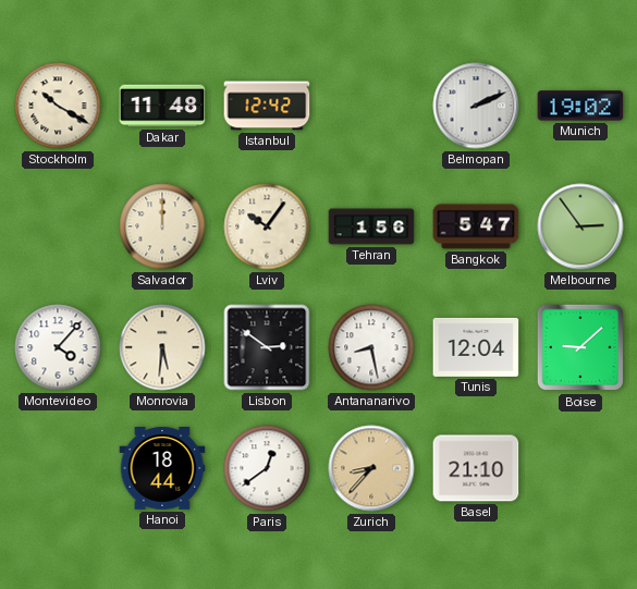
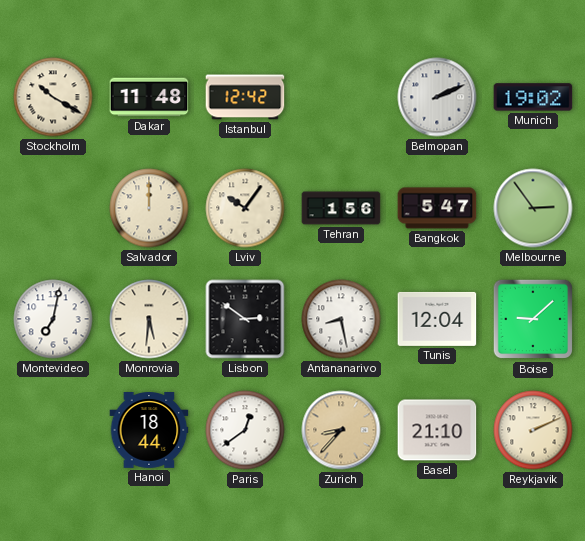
Montevideo: 4:07 -> 7:02
Reykjavik: none -> 2:11
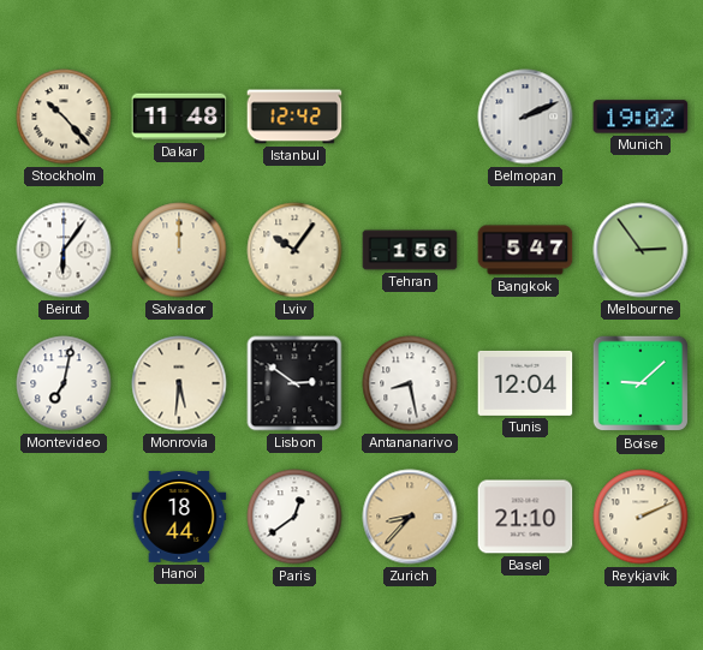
Stockholm: 10:20 -> 10:23
Beirut: none -> 6:06
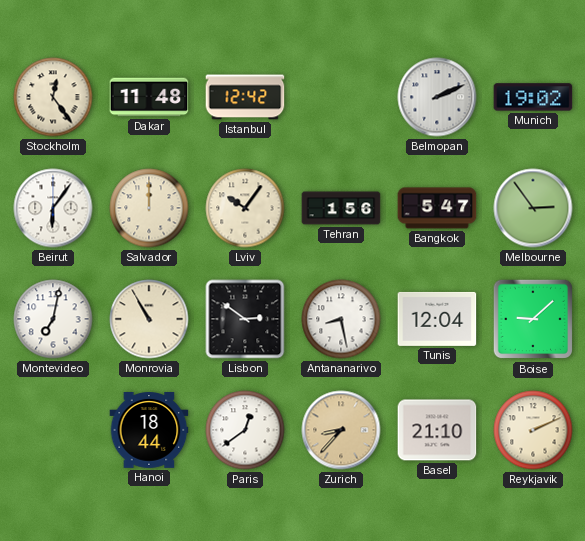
Stockholm: 10:23 -> 12:24
Monrovia: 5:31 -> 10:55
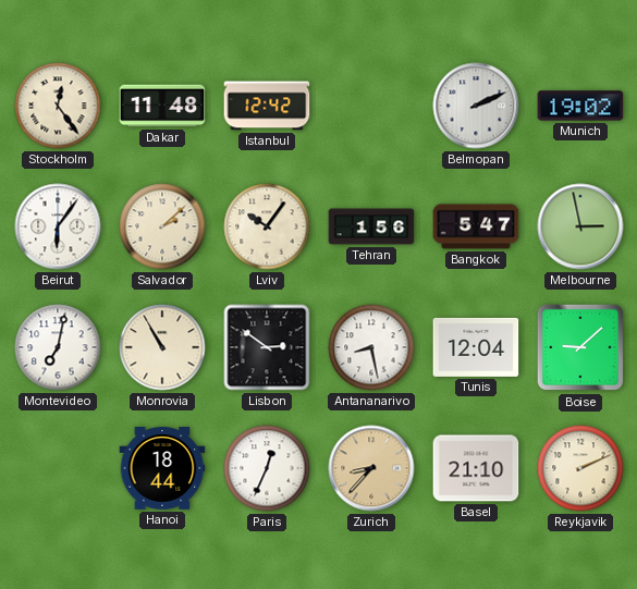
Salvador: 12:00 -> 2:08
Melbourne: 2:54 -> 2:58
Paris: 12:39 -> 12:34
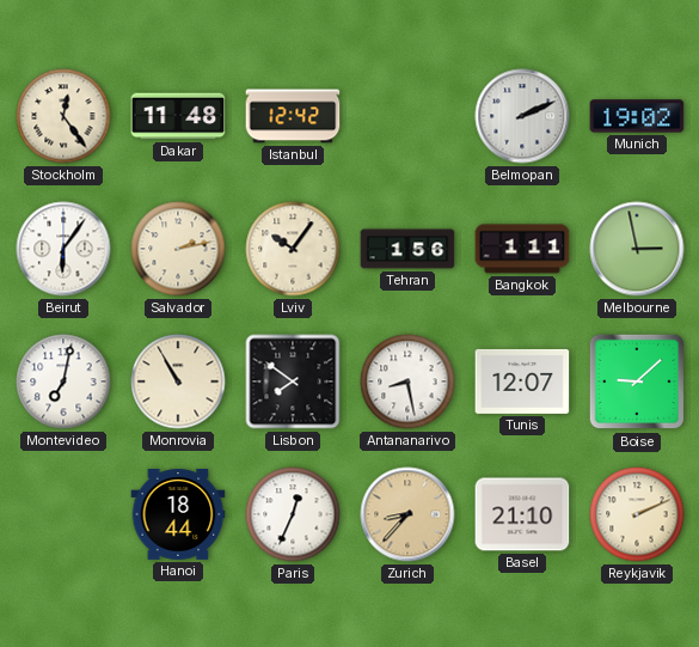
Salvador: 2:08 -> 2:13
Bangkok: 5:47 -> 1:11
Lisbon: 2:51 -> 7:51
Tunis: 12:04 -> 12:07
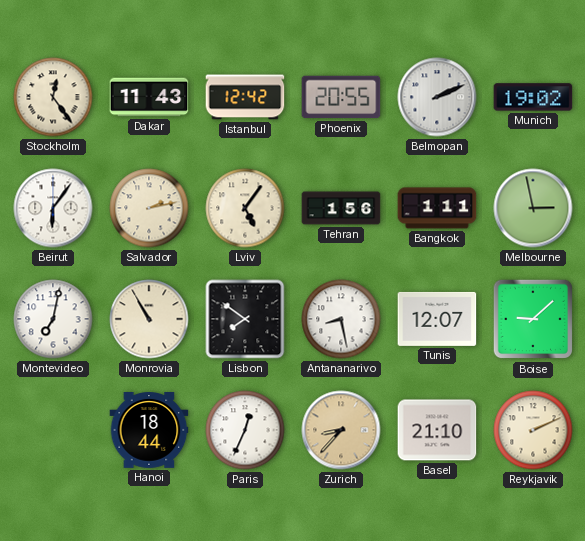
Dakar: 11:48 -> 11:43
Phoenix: none -> 20:55
Lviv: 10:06 -> 5:06
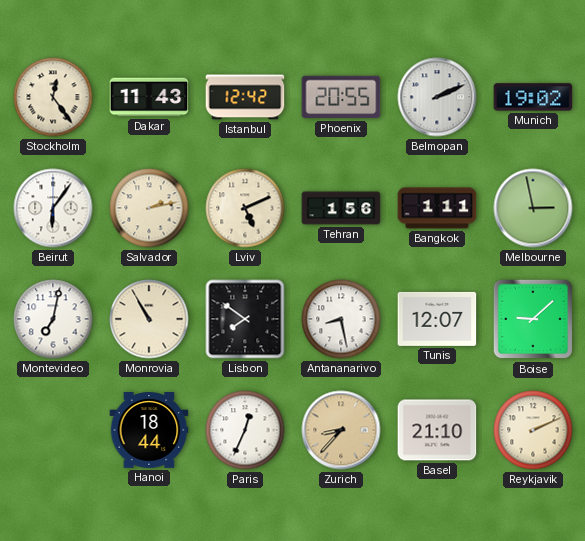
Lviv: 5:06 -> 5:11
